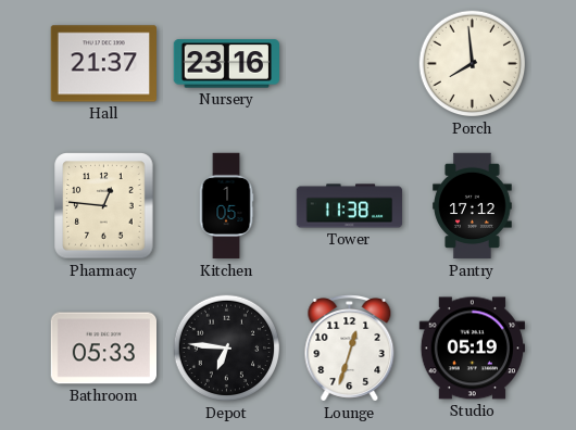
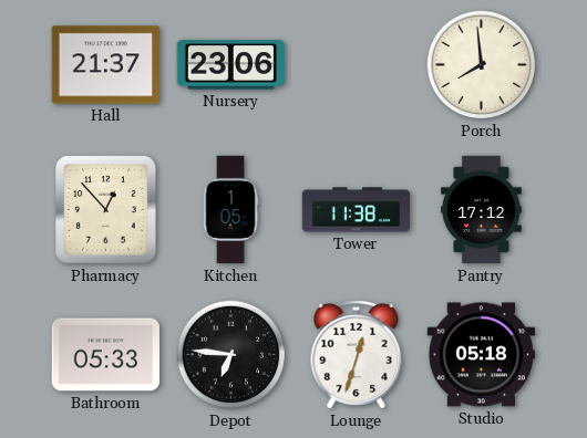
Nursery: 23:16 -> 23:06
Pharmacy: 12:46 -> 12:53
Studio: 05:19 -> 05:18
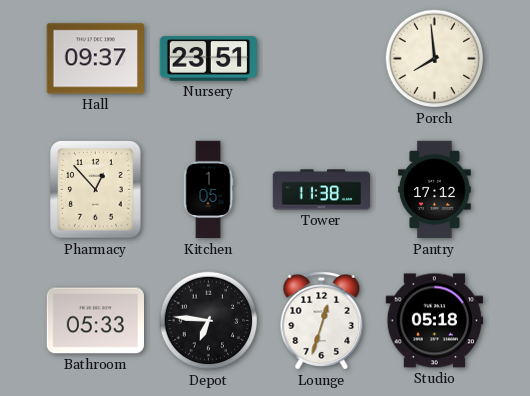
Hall: 21:37 -> 09:37
Nursery: 23:06 -> 23:51
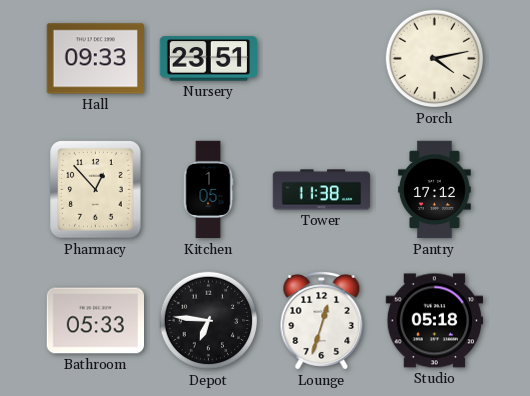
Hall: 09:37 -> 09:33
Porch: 7:59 -> 4:13
